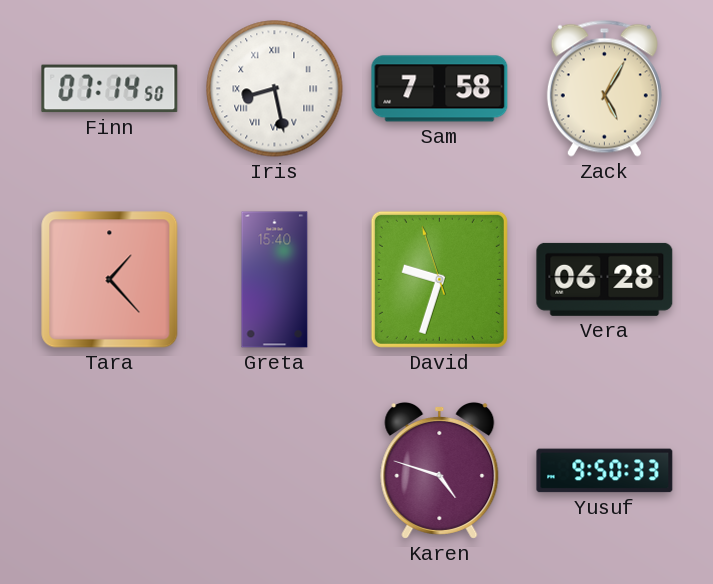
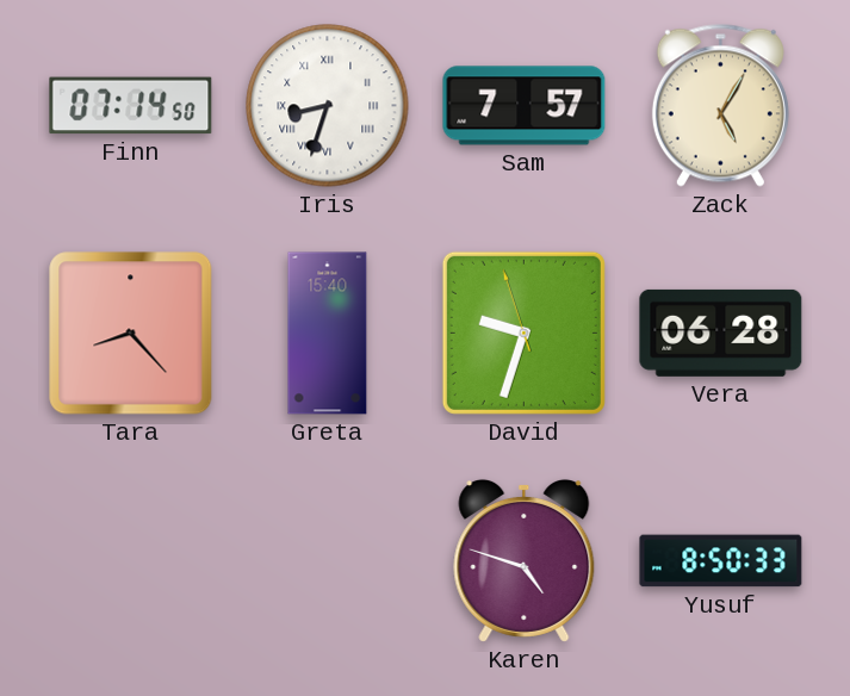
Iris: 8:28 -> 8:33
Sam: 7:58 -> 7:57
Tara: 1:23 -> 8:23
Yusuf: 9:50 -> 8:50
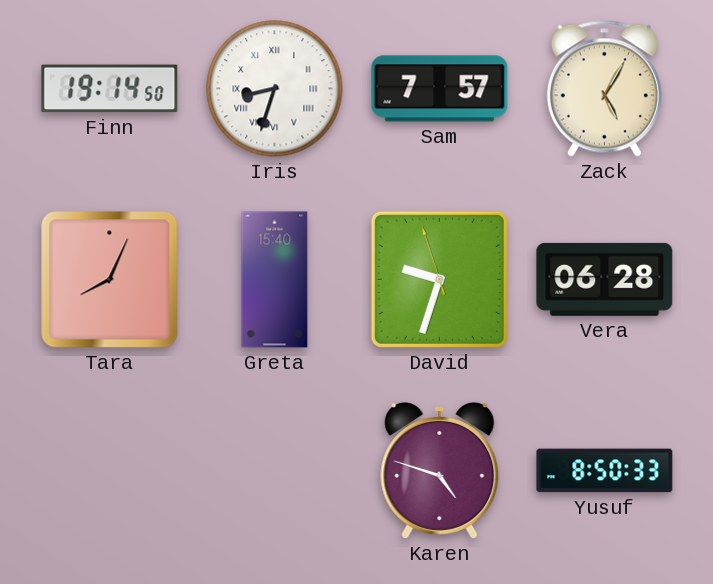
Finn: 07:14 -> 19:14
Tara: 8:23 -> 8:04
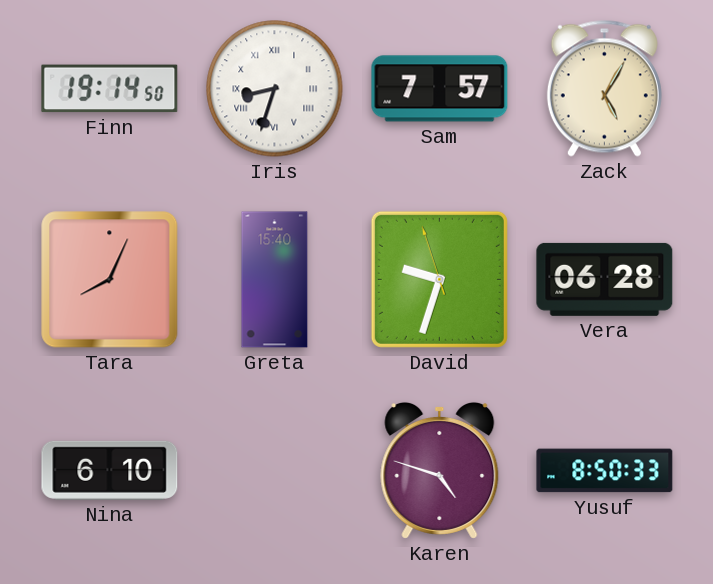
Nina: none -> 6:10
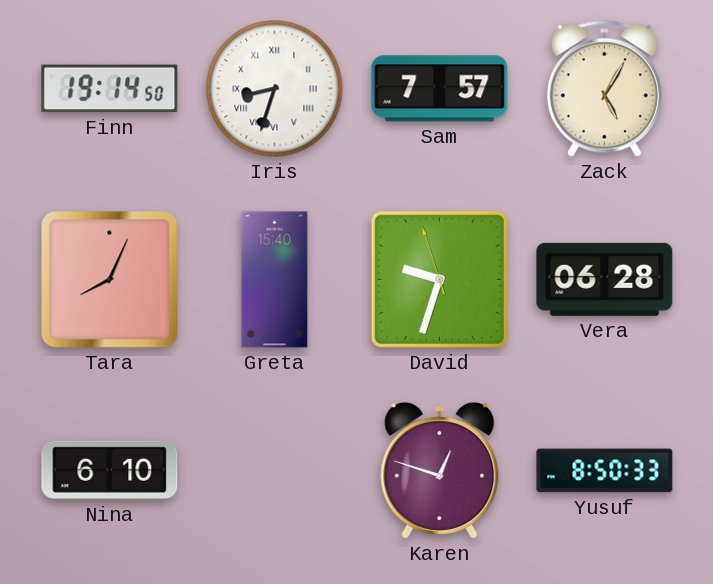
Karen: 4:48 -> 12:48
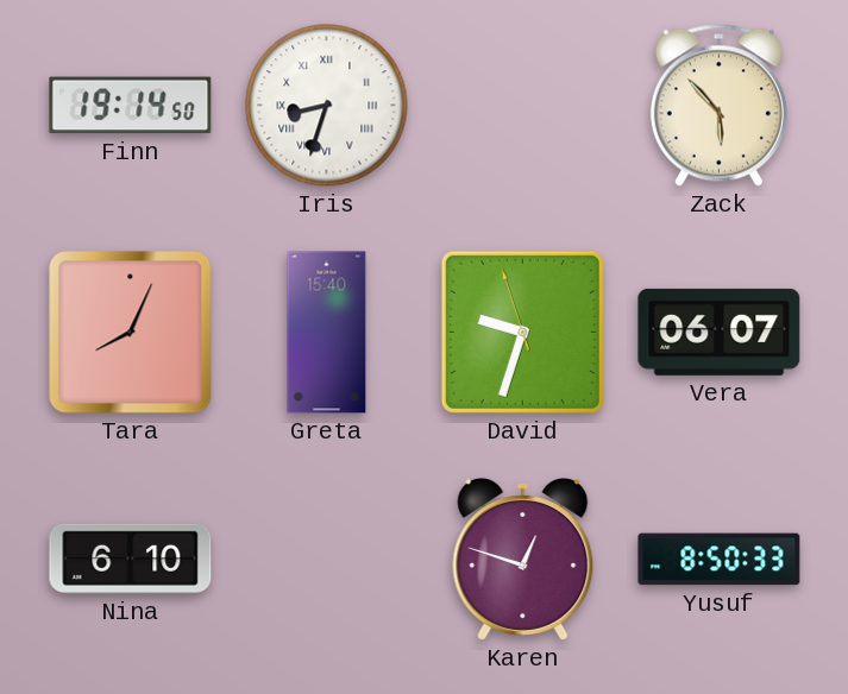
Sam: 7:57 -> none
Zack: 5:05 -> 5:53
Vera: 06:28 -> 06:07
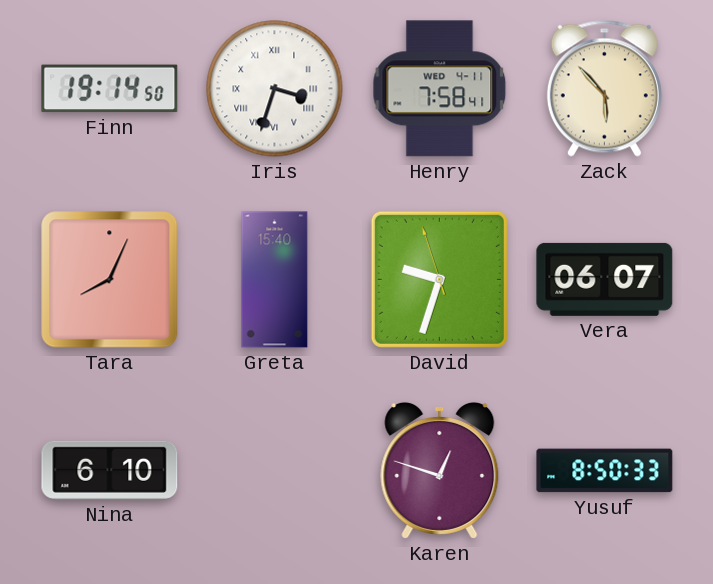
Iris: 8:33 -> 3:33
Henry: none -> 7:58
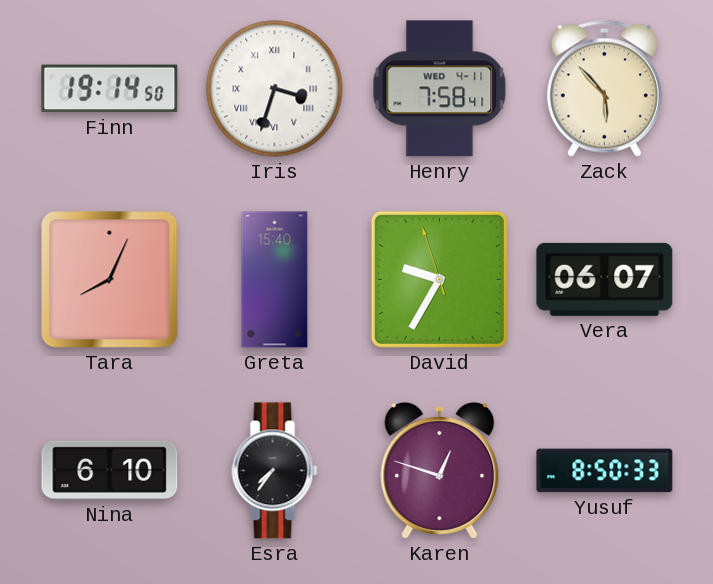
David: 9:32 -> 9:34
Esra: none -> 7:36
